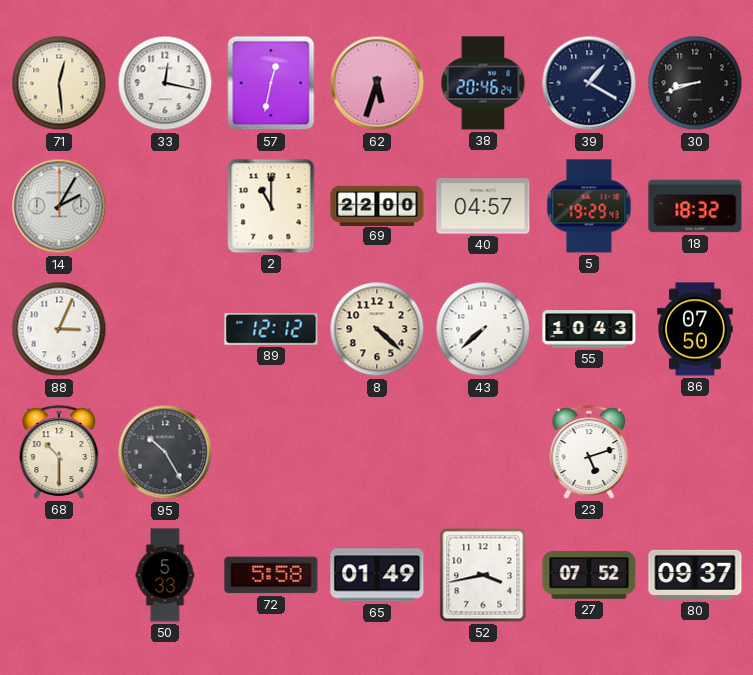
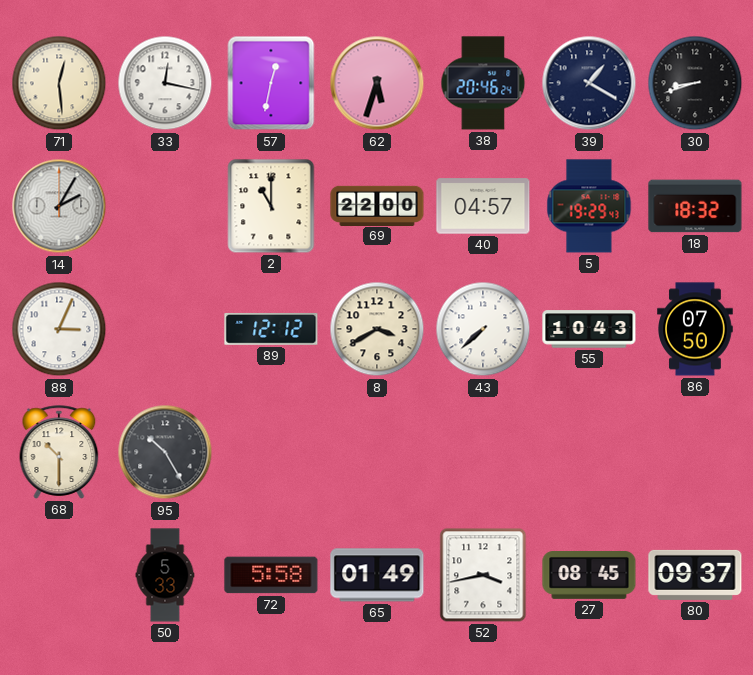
8: 4:22 -> 3:40
23: 5:12 -> none
27: 07:52 -> 08:45
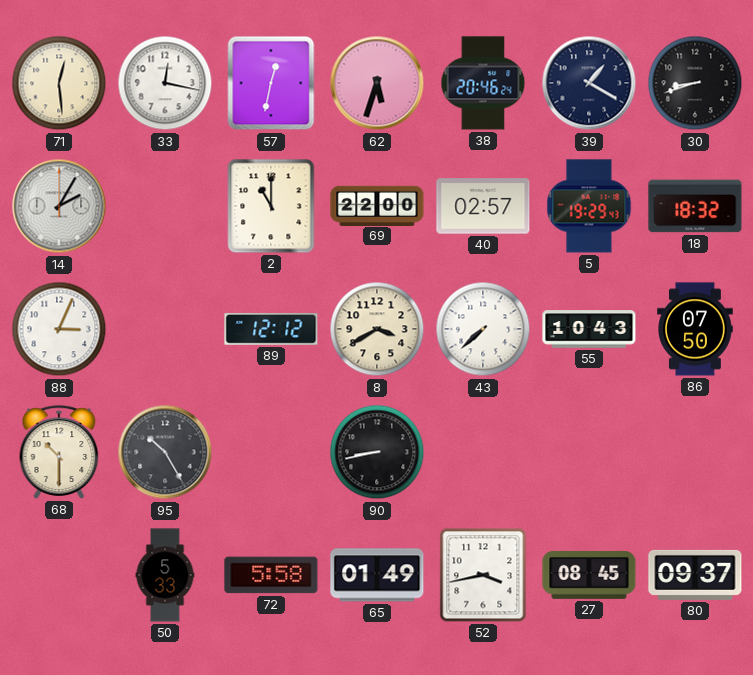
40: 04:57 -> 02:57
90: none -> 8:43
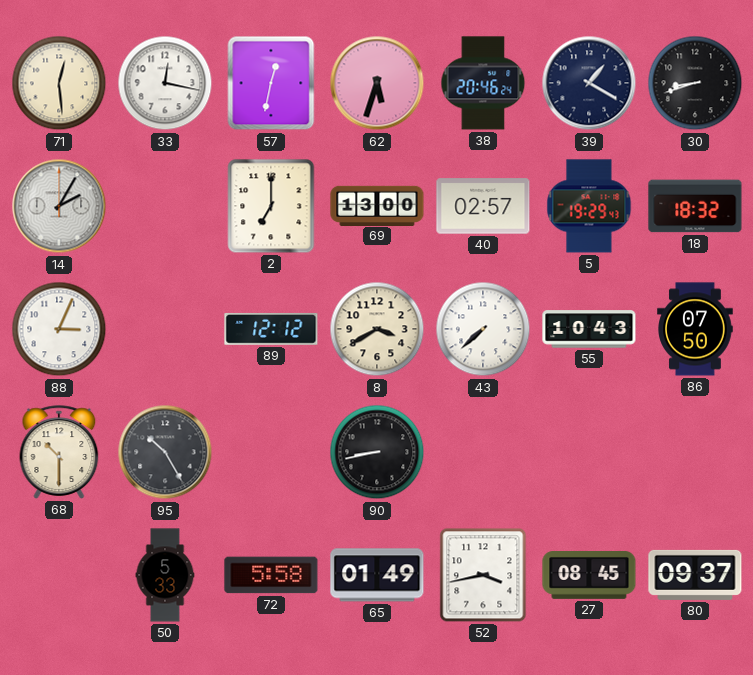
2: 11:00 -> 7:00
69: 22:00 -> 13:00
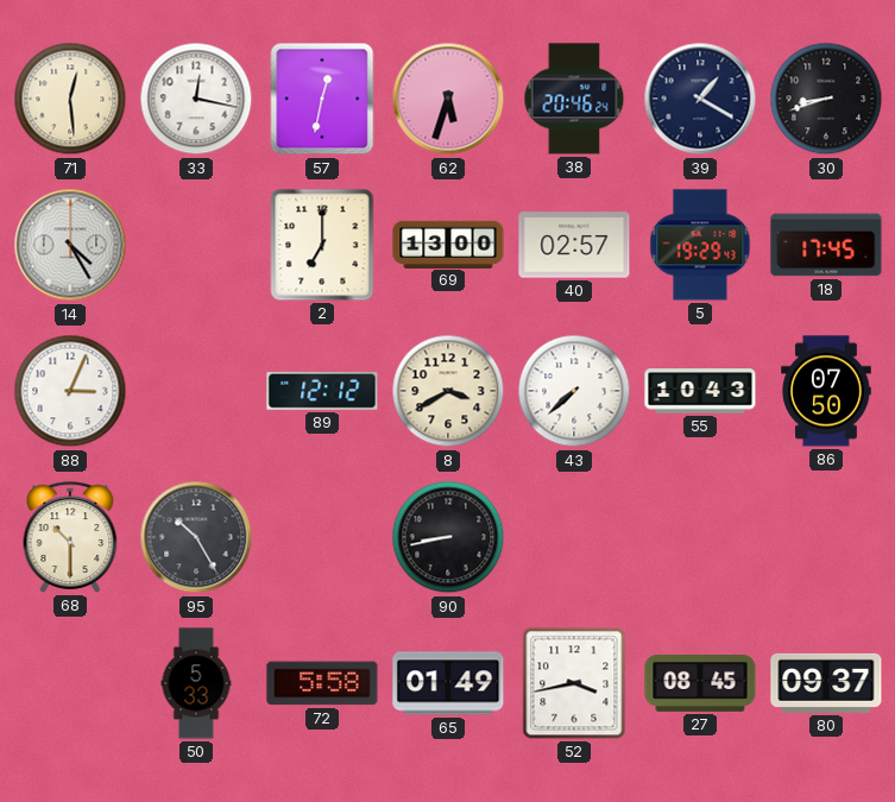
14: 2:05 -> 4:25
18: 18:32 -> 17:45
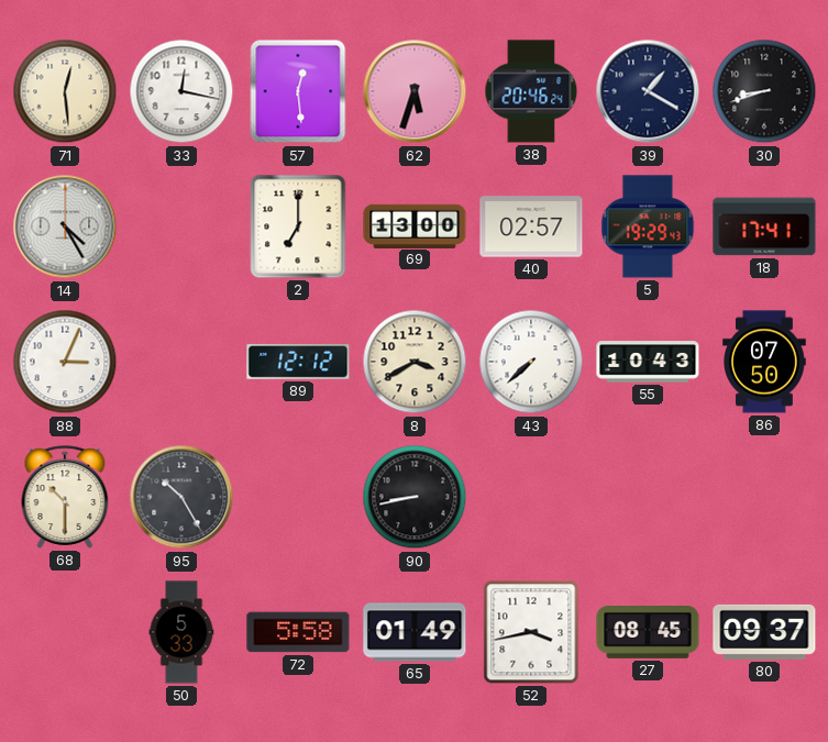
57: 12:32 -> 12:29
18: 17:45 -> 17:41
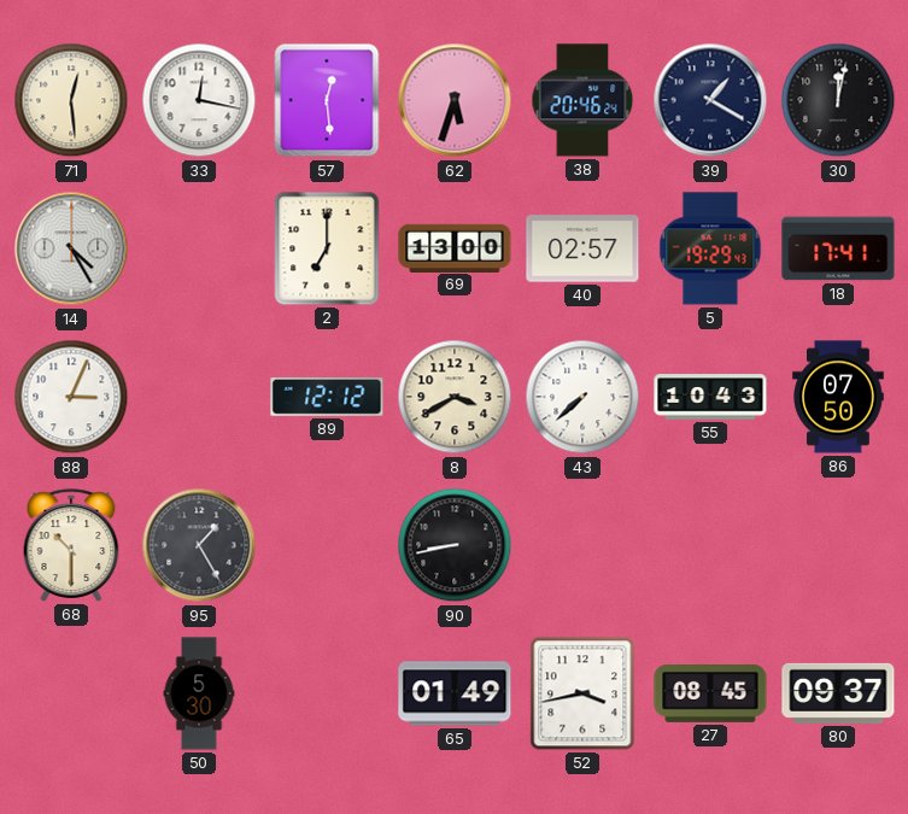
30: 8:42 -> 12:02
95: 10:25 -> 1:25
50: 5:33 -> 5:30
72: 5:58 -> none
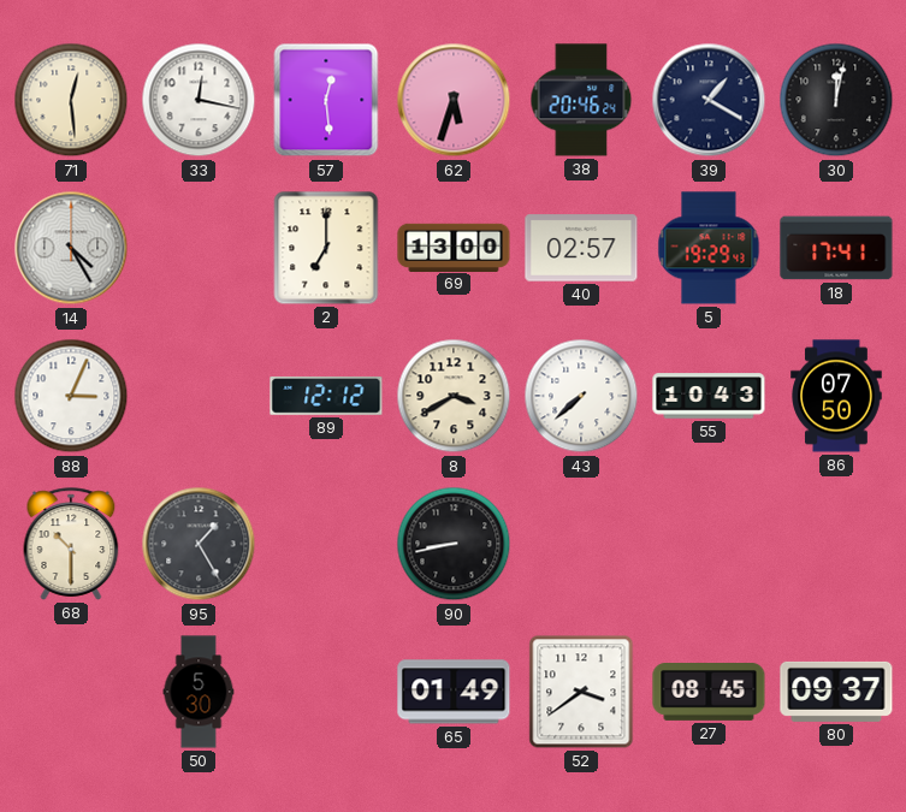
52: 3:43 -> 3:39
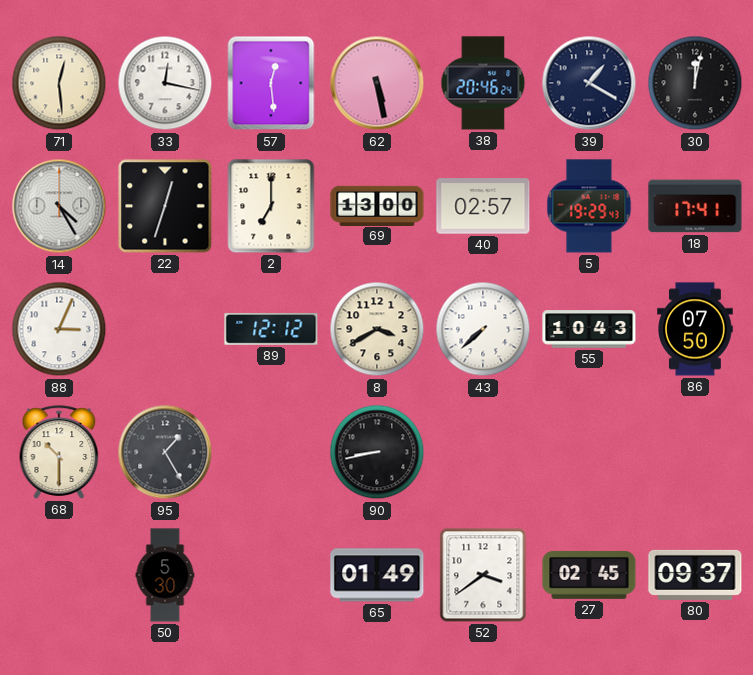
62: 5:33 -> 5:28
22: none -> 12:33
27: 08:45 -> 02:45
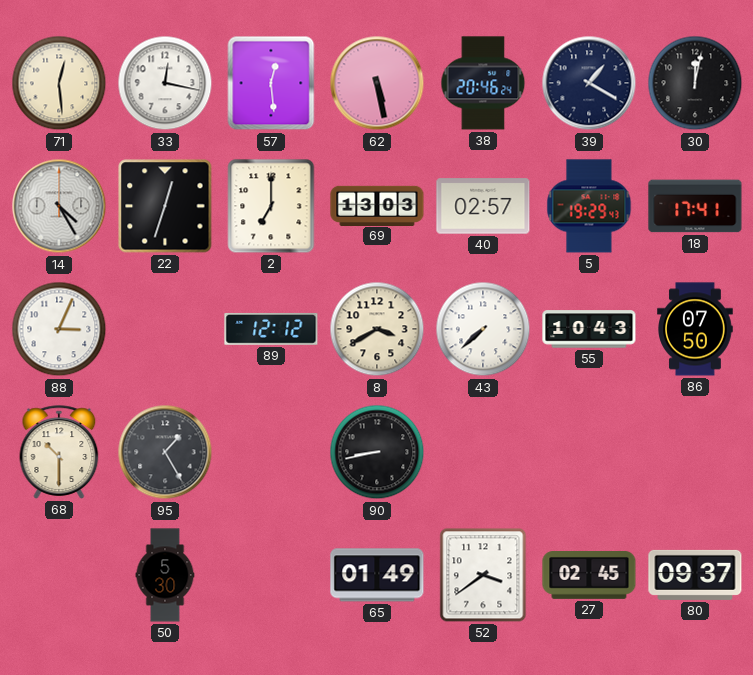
69: 13:00 -> 13:03
